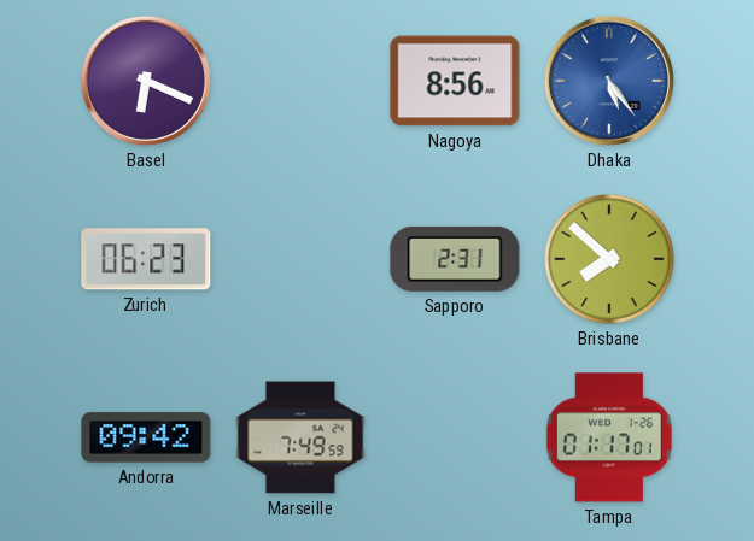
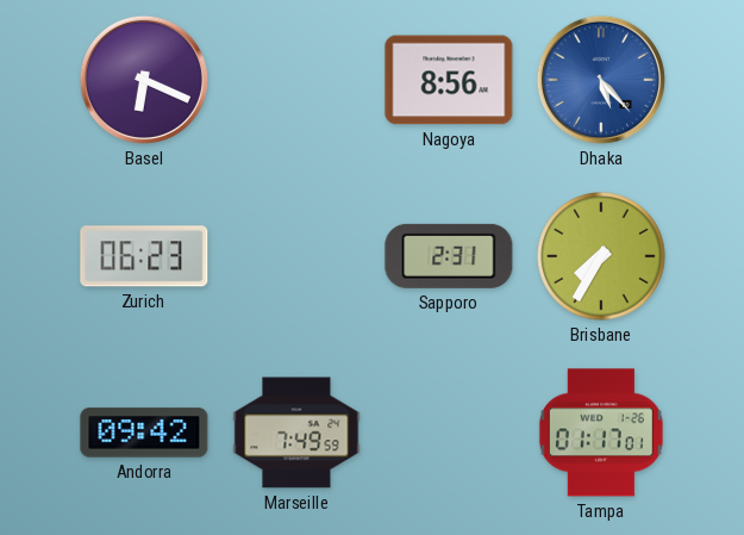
Dhaka: 5:24 -> 5:23
Brisbane: 7:52 -> 7:35
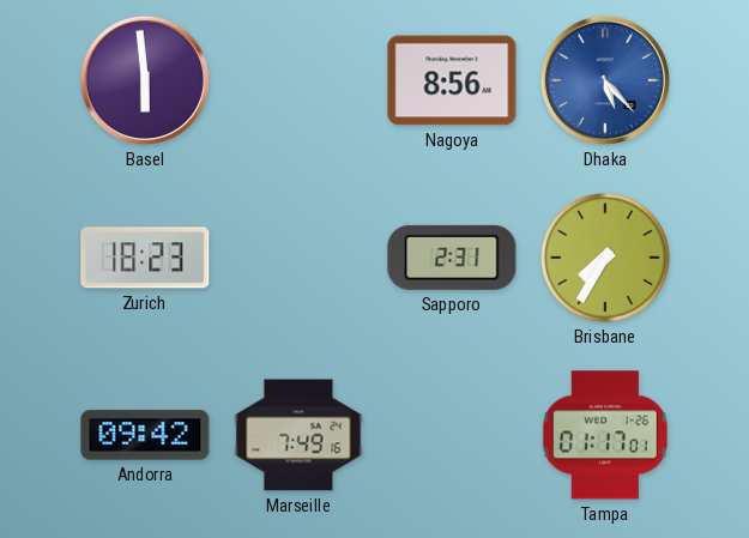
Basel: 6:19 -> 5:59
Zurich: 06:23 -> 18:23
Marseille: 7:49:59 -> 7:49:16
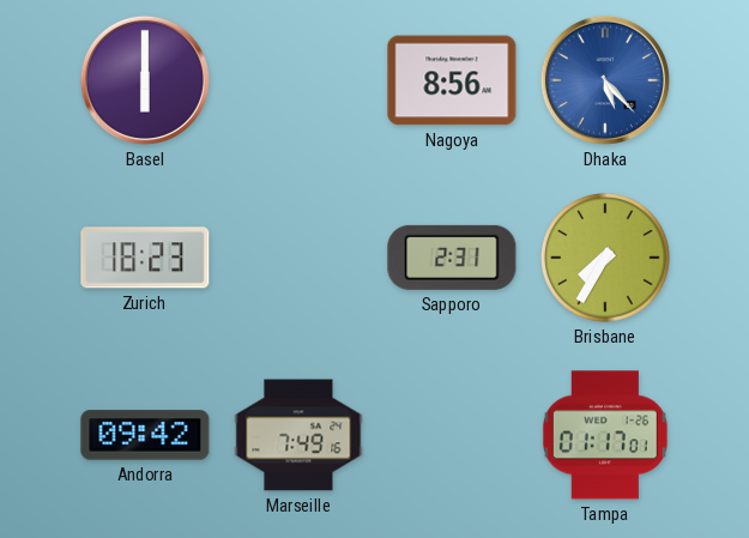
Basel: 5:59 -> 6:00
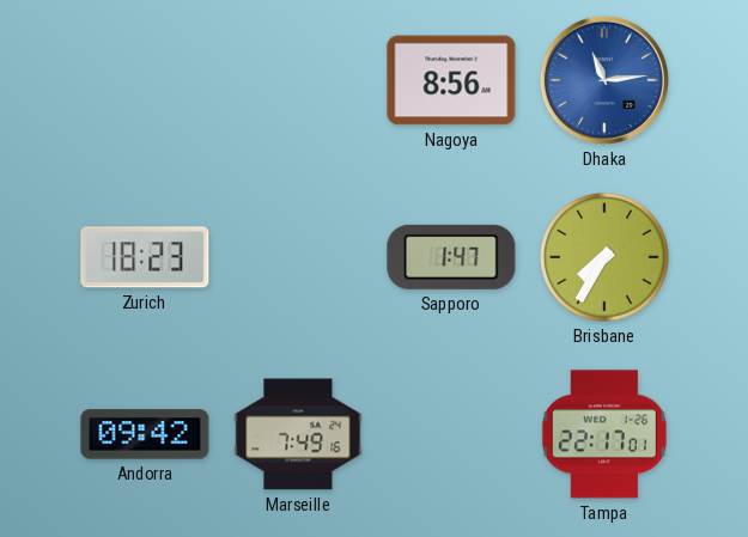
Basel: 6:00 -> none
Dhaka: 5:23 -> 11:14
Sapporo: 2:31 -> 1:47
Tampa: 01:17 -> 22:17
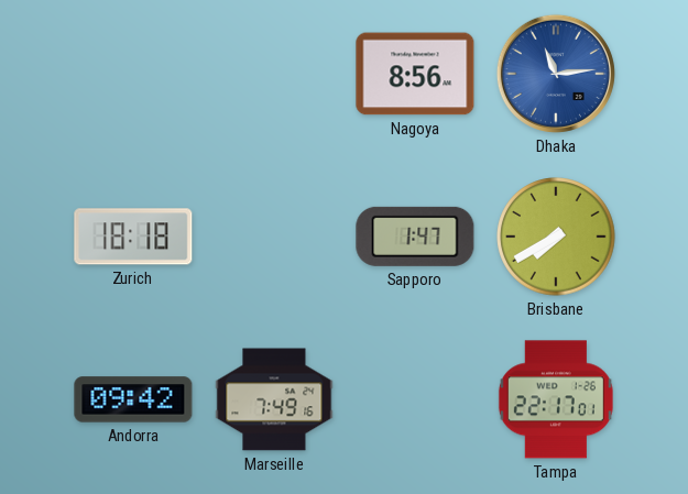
Zurich: 18:23 -> 18:18
Brisbane: 7:35 -> 7:40
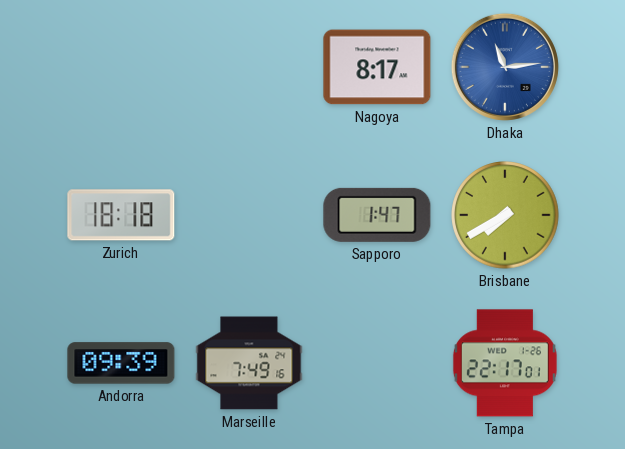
Nagoya: 8:56 -> 8:17
Andorra: 09:42 -> 09:39
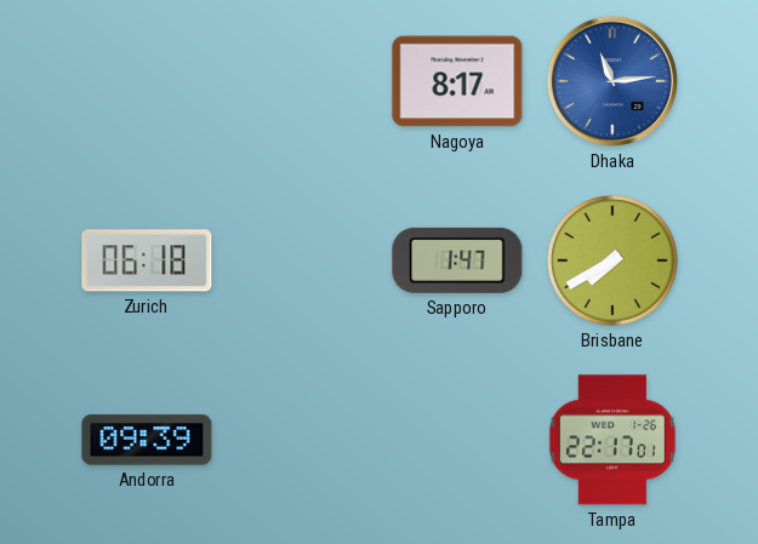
Zurich: 18:18 -> 06:18
Marseille: 7:49 -> none
